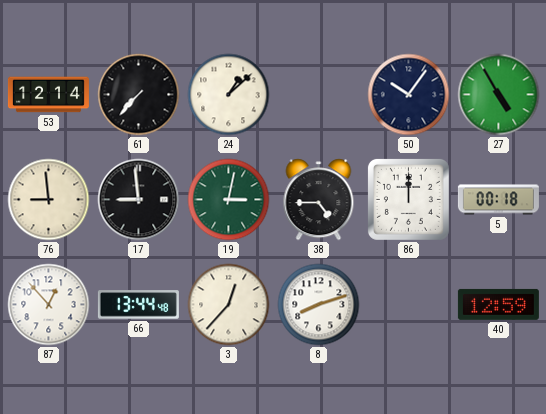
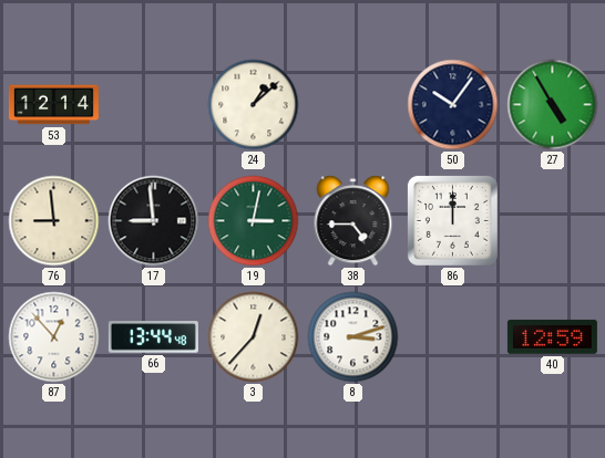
61: 7:37 -> none
5: 00:18 -> none
8: 8:12 -> 3:12
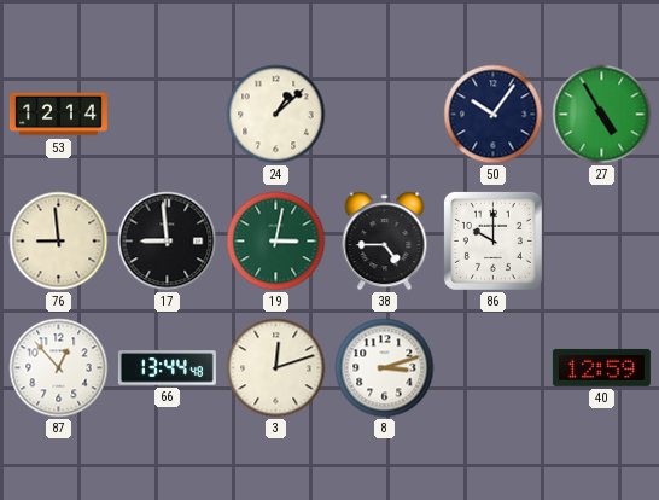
86: 12:00 -> 10:00
3: 12:37 -> 12:12
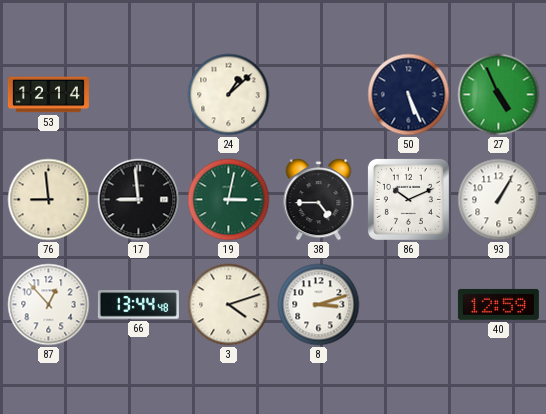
50: 10:06 -> 5:26
27: 4:55 -> 4:56
86: 10:00 -> 10:11
93: none -> 1:05
3: 12:12 -> 4:12
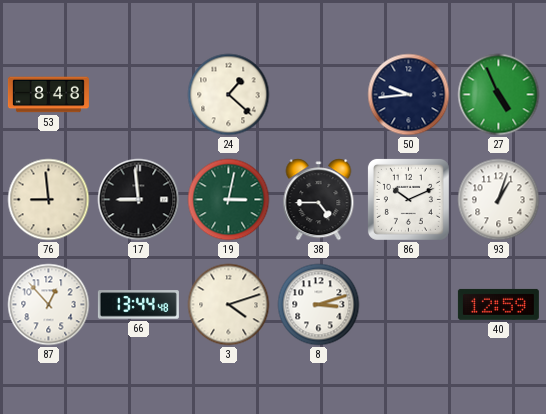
53: 12:14 -> 8:48
24: 1:08 -> 1:22
50: 5:26 -> 9:44
93: 1:05 -> 1:03
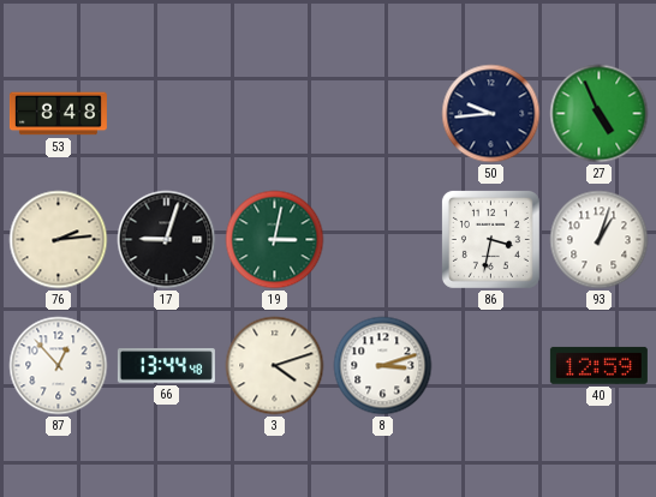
24: 1:22 -> none
76: 8:59 -> 2:14
17: 8:59 -> 9:03
38: 4:45 -> none
86: 10:11 -> 3:32
